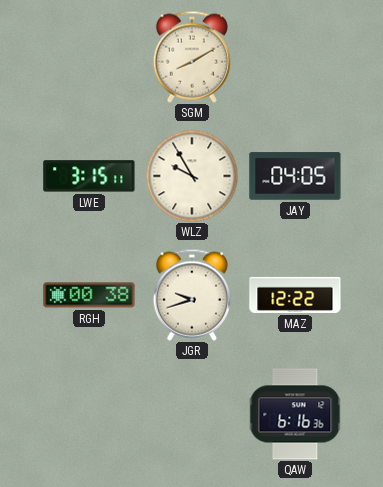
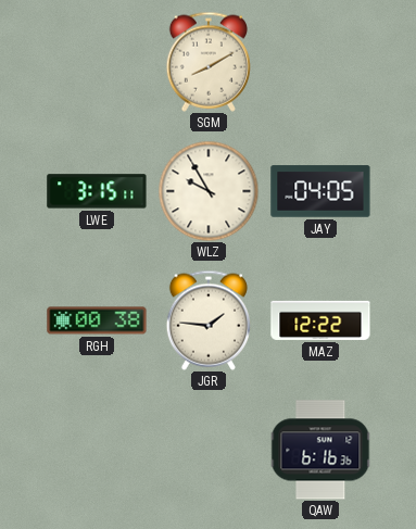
JGR: 9:42 -> 1:46
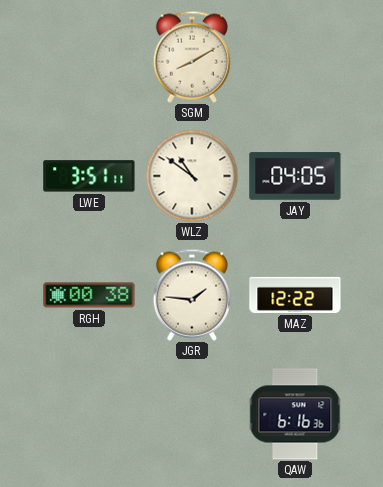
LWE: 3:15 -> 3:51
WLZ: 9:55 -> 10:51
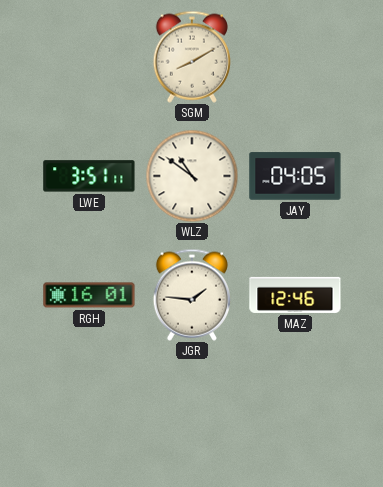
RGH: 00:38 -> 16:01
MAZ: 12:22 -> 12:46
QAW: 6:16 -> none
